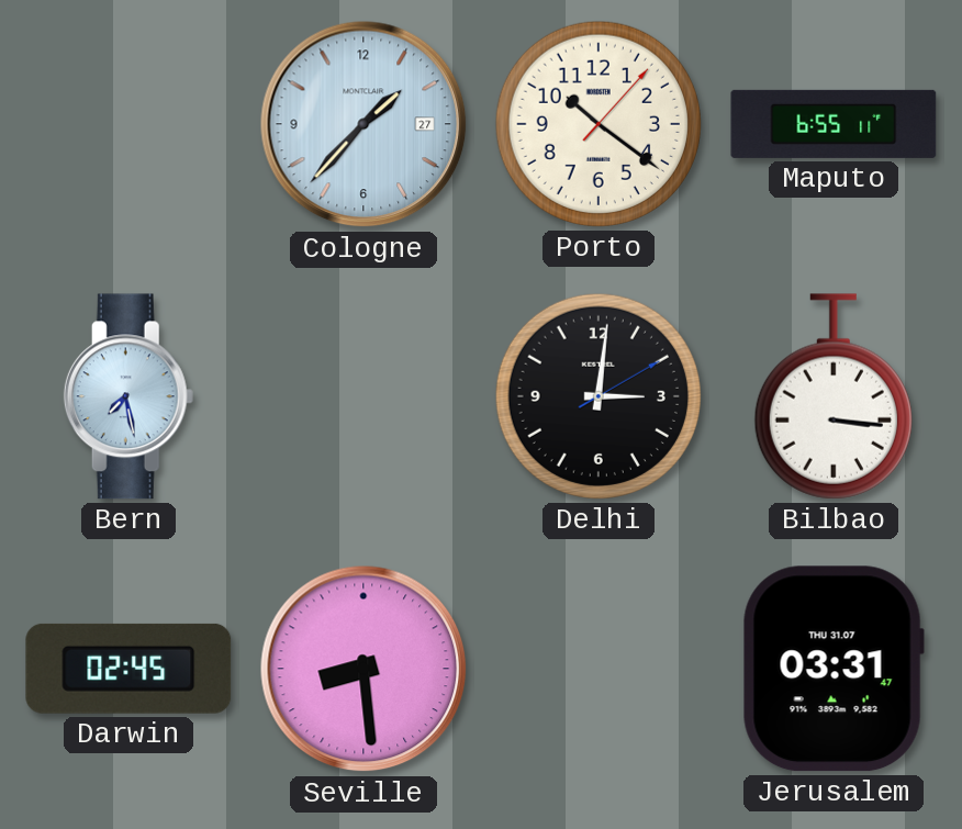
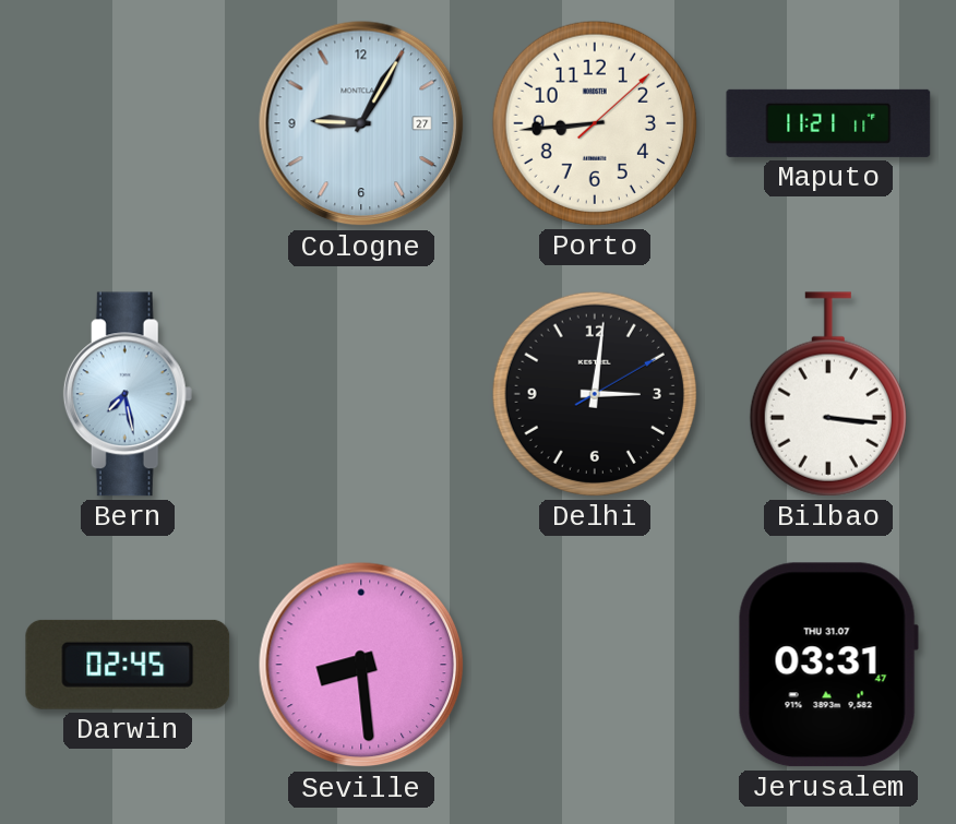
Cologne: 1:37 -> 9:05
Porto: 10:21 -> 8:44
Maputo: 6:55 -> 11:21
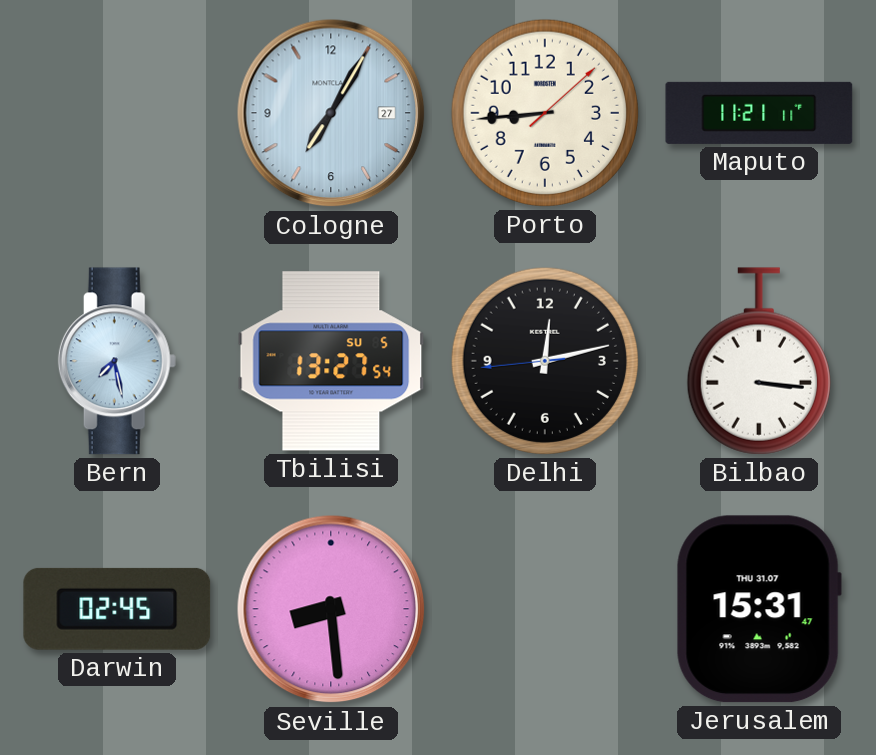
Cologne: 9:05 -> 7:05
Tbilisi: none -> 13:27
Delhi: 3:01 -> 12:12
Jerusalem: 03:31 -> 15:31
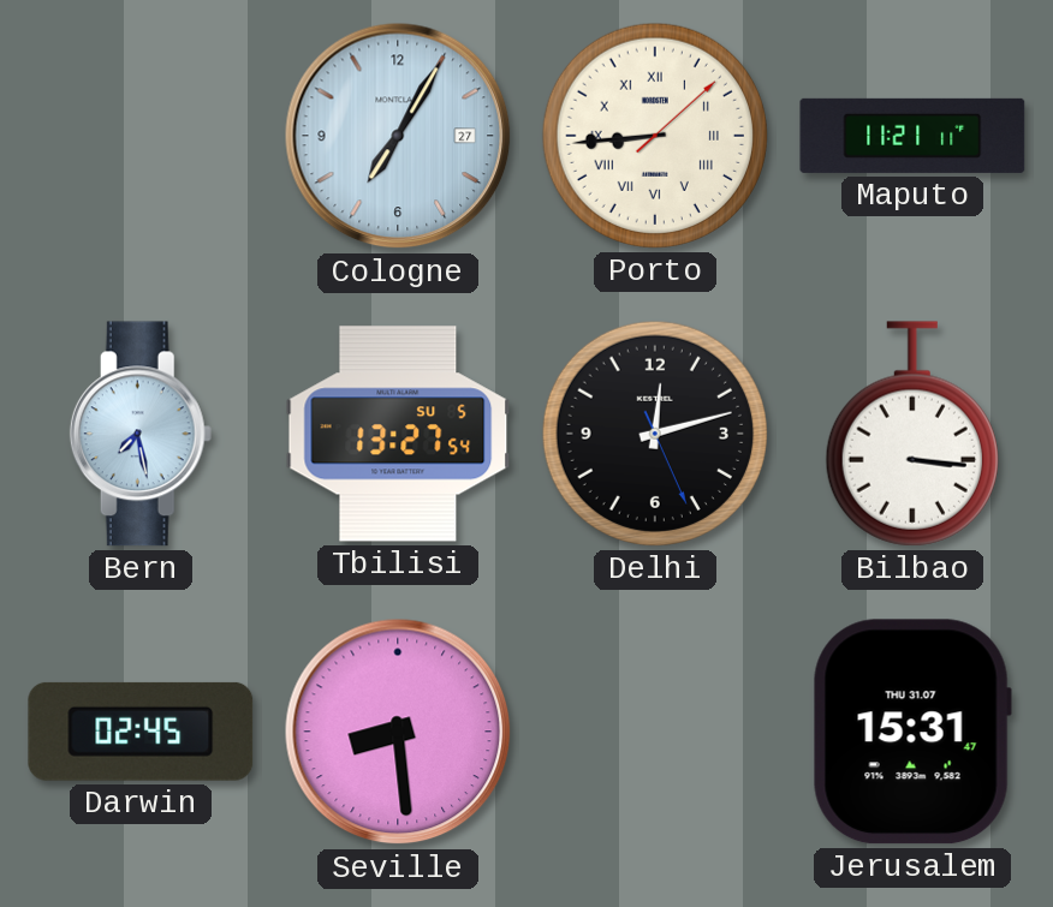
Porto numerals: Arabic -> Roman
Delhi: 12:12:44 -> 12:12:26
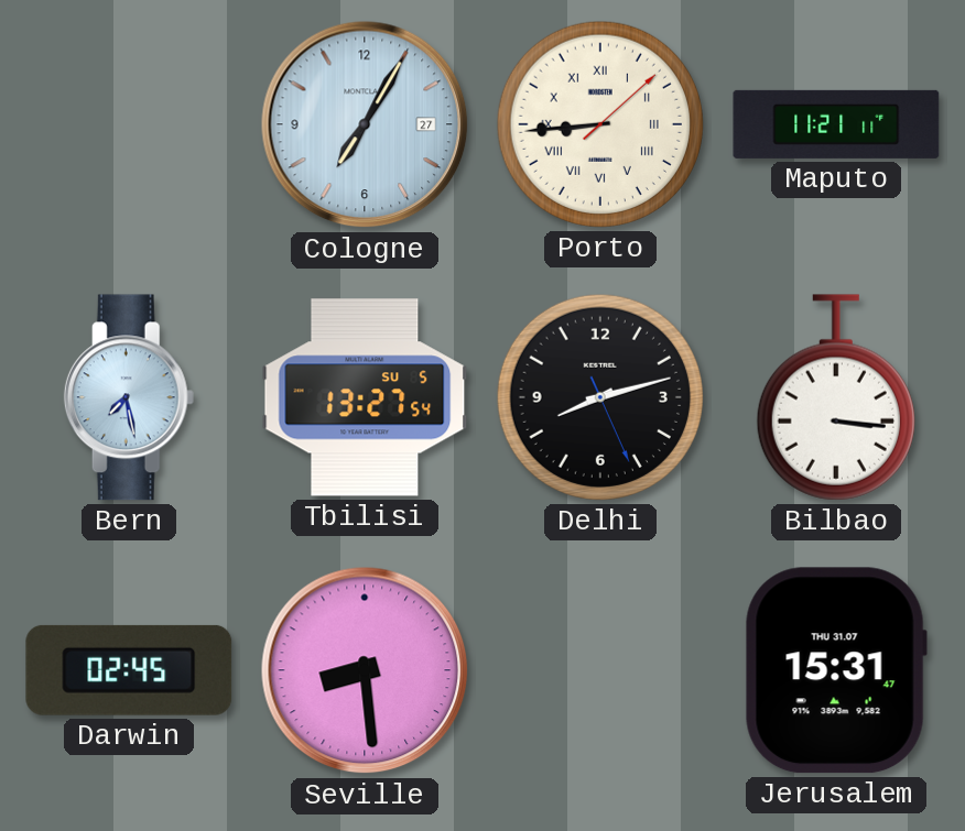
Delhi: 12:12 -> 8:12
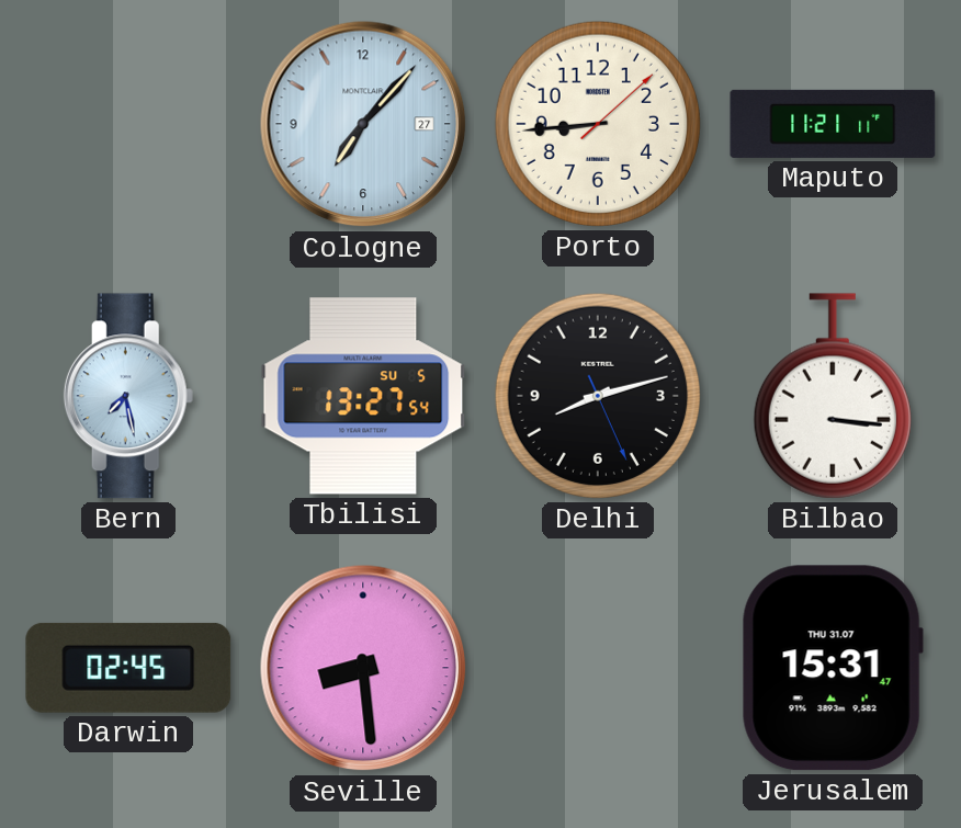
Cologne: 7:05 -> 7:07
Porto numerals: Roman -> Arabic
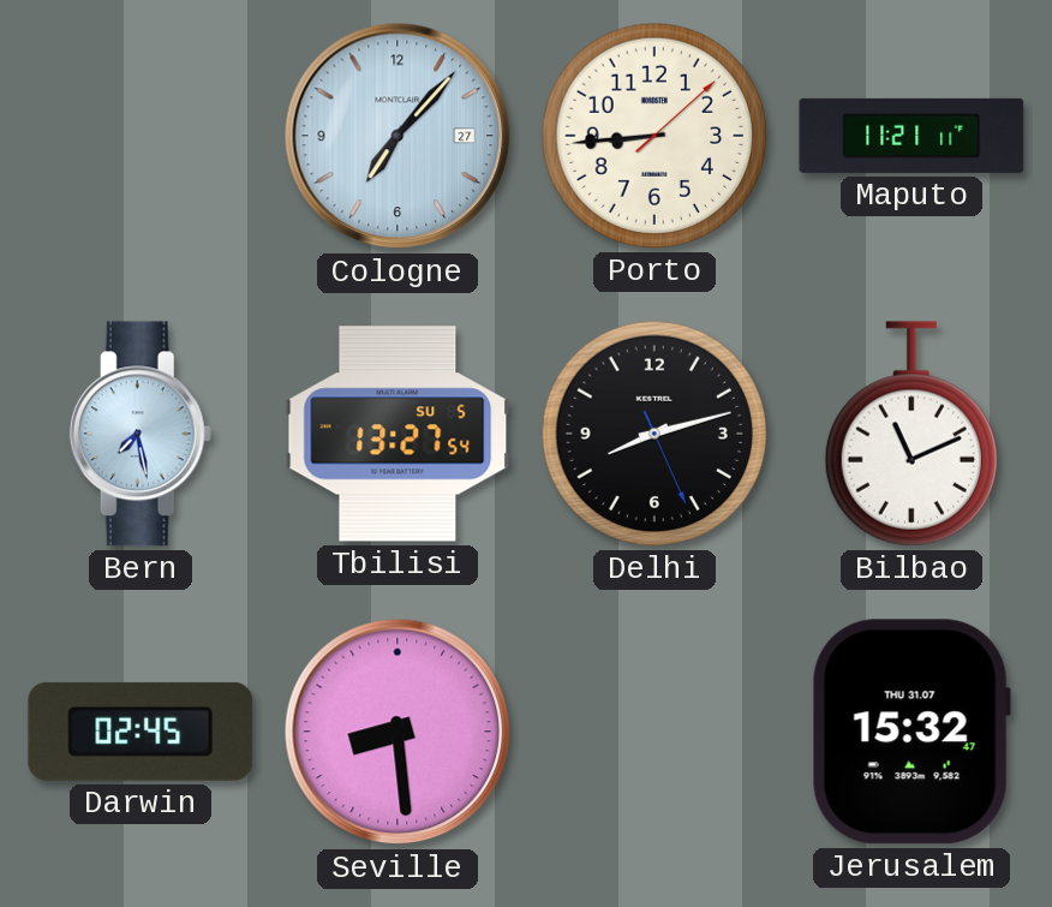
Bilbao: 3:16 -> 11:11
Jerusalem: 15:31 -> 15:32
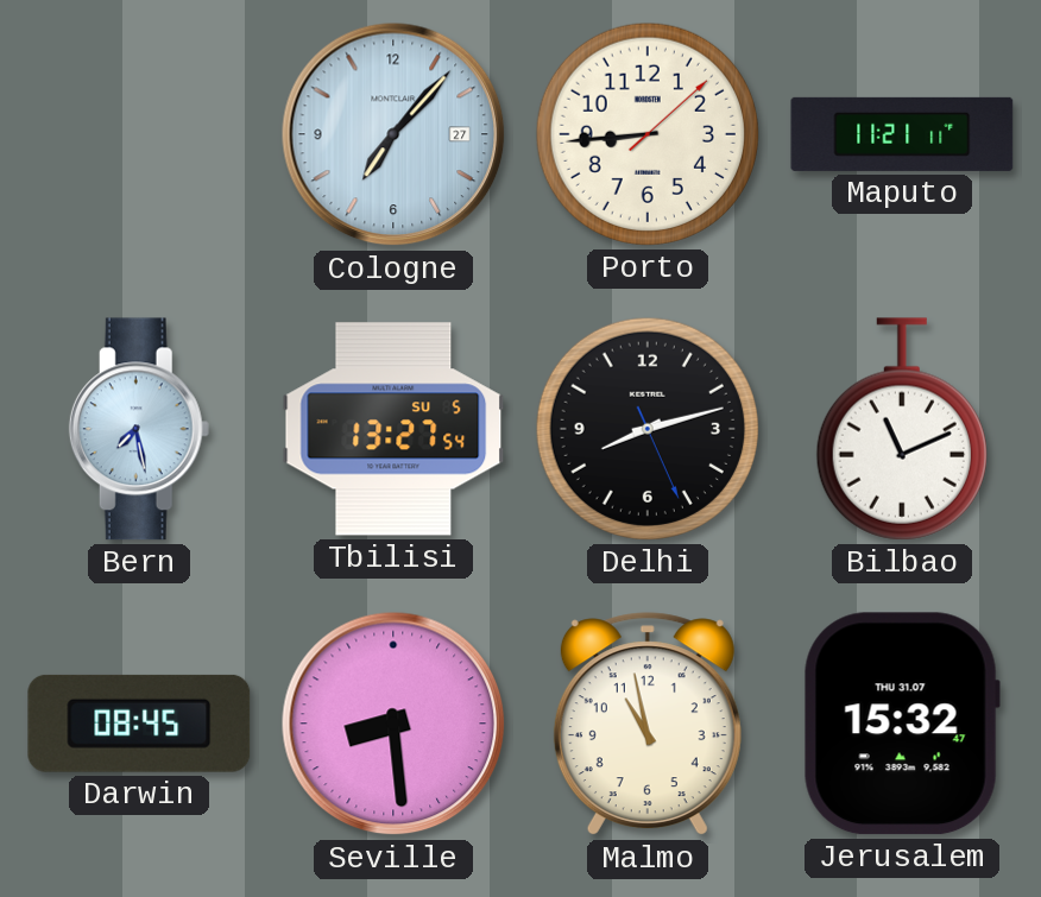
Darwin: 02:45 -> 08:45
Malmo: none -> 10:58
